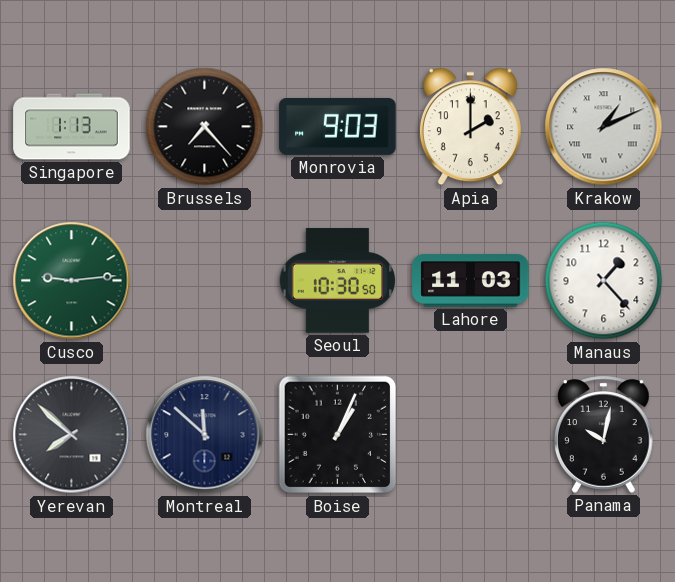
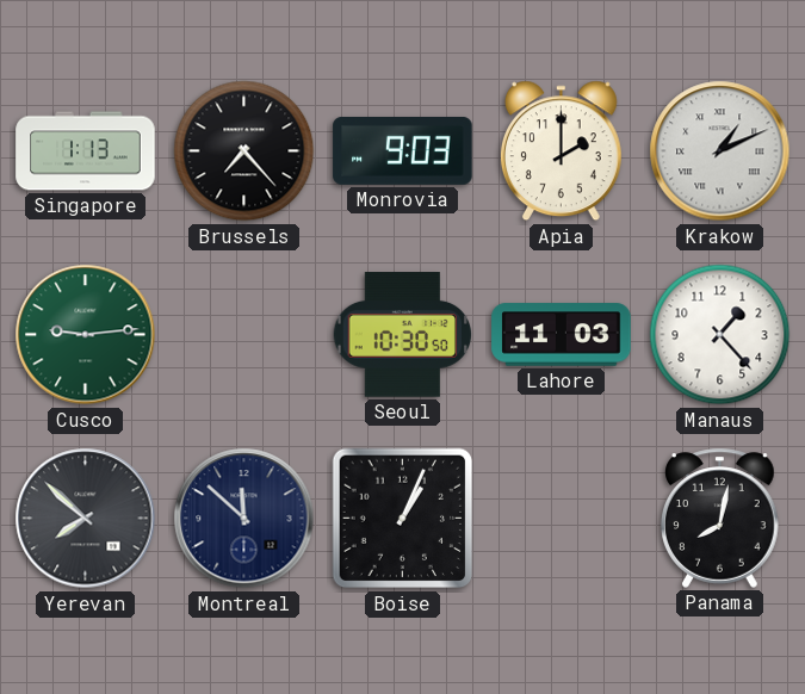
Panama: 10:02 -> 8:02
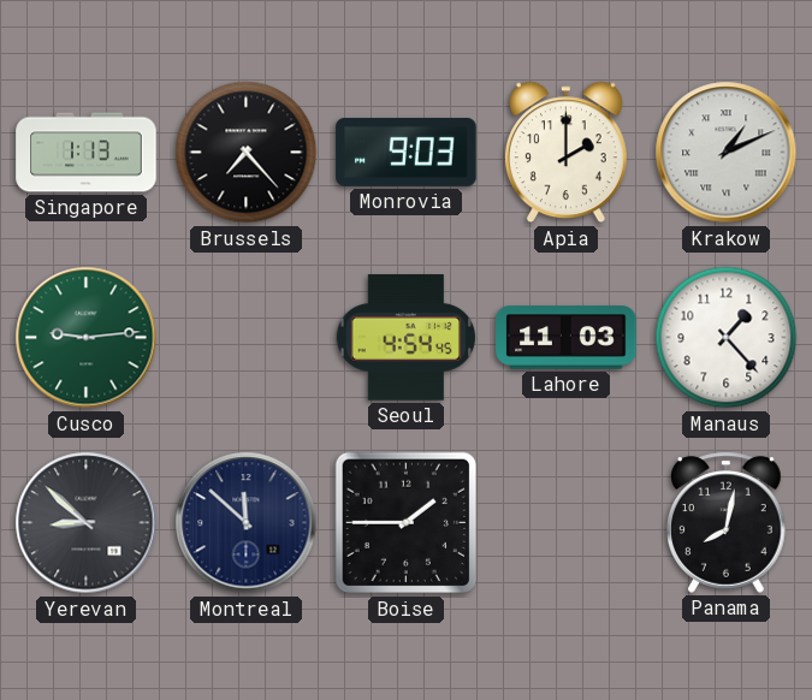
Seoul: 10:30 -> 4:54
Yerevan: 7:52 -> 8:52
Boise: 1:04 -> 1:45
